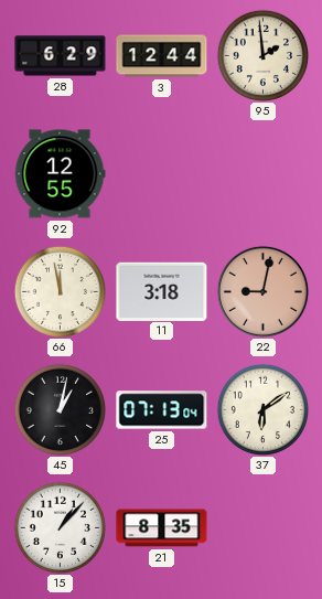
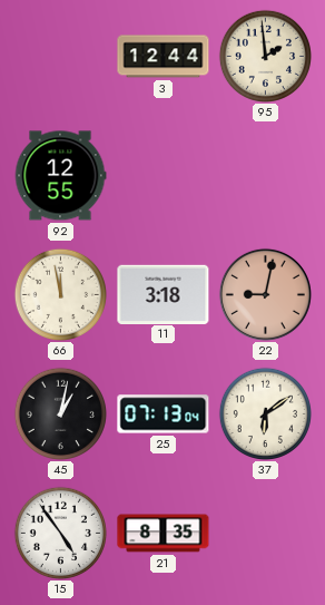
28: 6:29 -> none
15: 1:07 -> 4:54
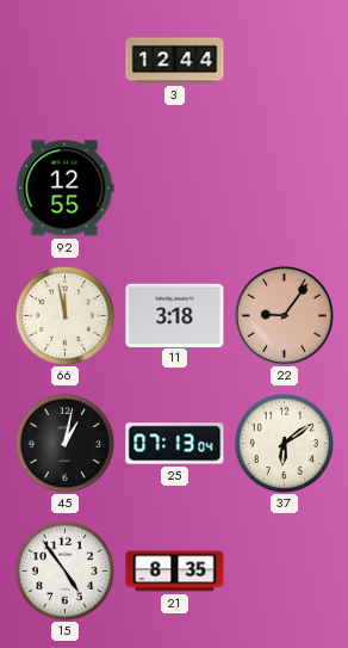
95: 1:59 -> none
22: 9:02 -> 9:06
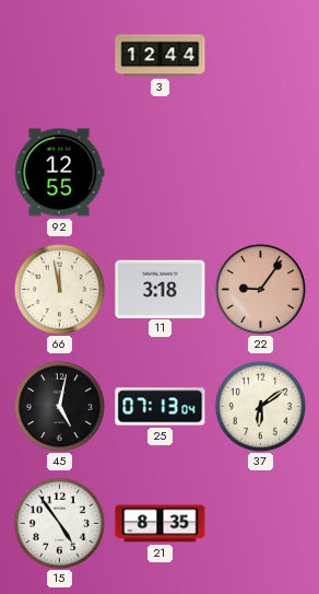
45: 1:02 -> 5:02
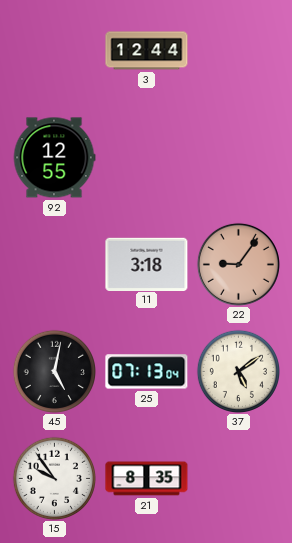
66: 11:58 -> none
37: 6:09 -> 5:09
15: 4:54 -> 9:54
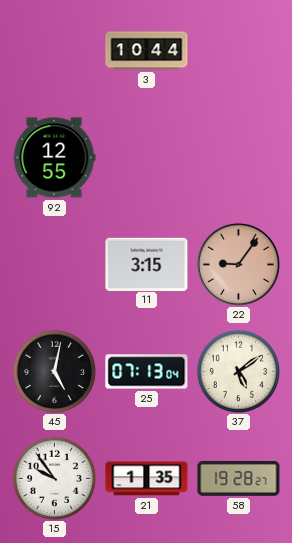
3: 12:44 -> 10:44
11: 3:18 -> 3:15
21: 8:35 -> 1:35
58: none -> 19:28
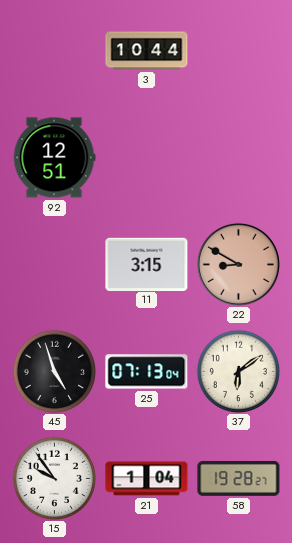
92: 12:55 -> 12:51
22: 9:06 -> 8:50
45: 5:02 -> 4:57
37: 5:09 -> 6:09
21: 1:35 -> 1:04
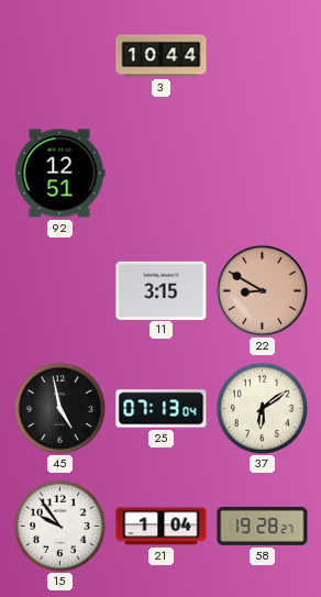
45: 4:57 -> 4:58
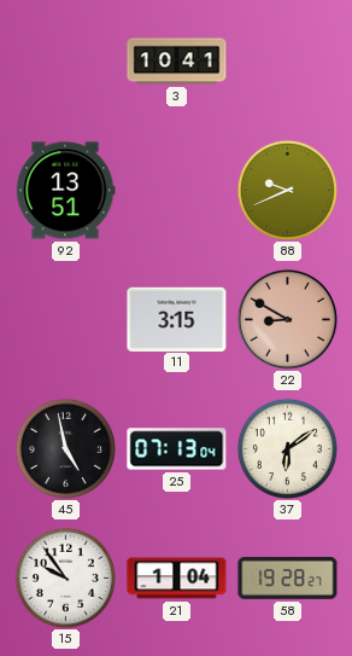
3: 10:44 -> 10:41
92: 12:51 -> 13:51
88: none -> 9:41
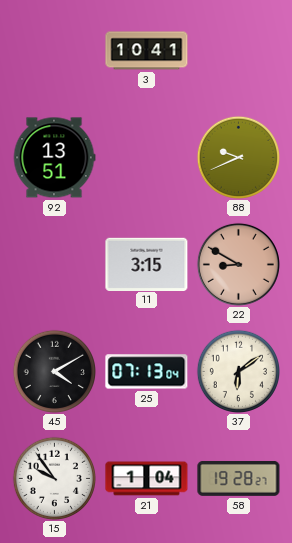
45: 4:58 -> 4:10
